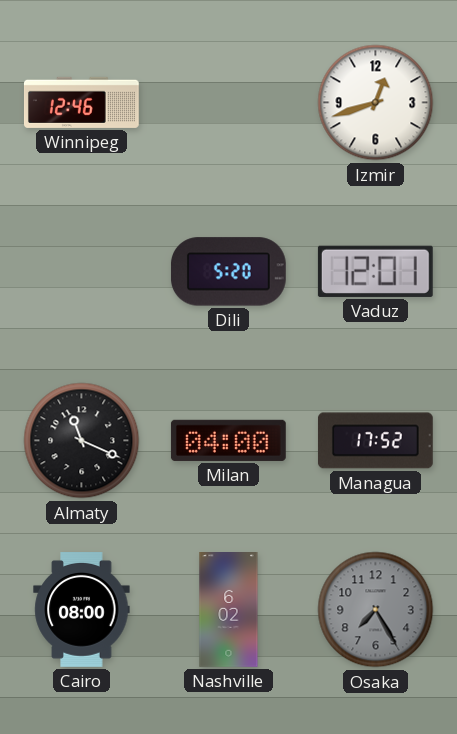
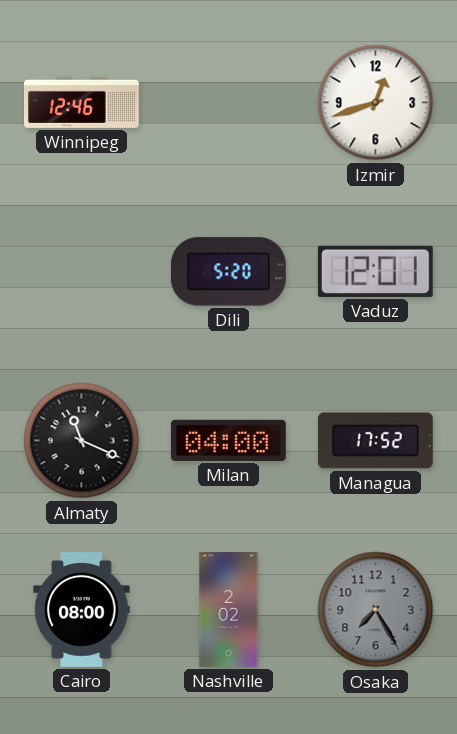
Nashville: 6:02 -> 2:02
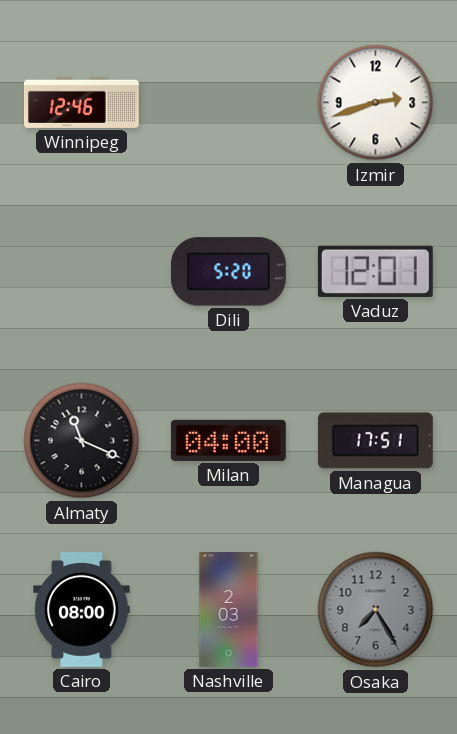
Izmir: 12:42 -> 2:42
Managua: 17:52 -> 17:51
Nashville: 2:02 -> 2:03
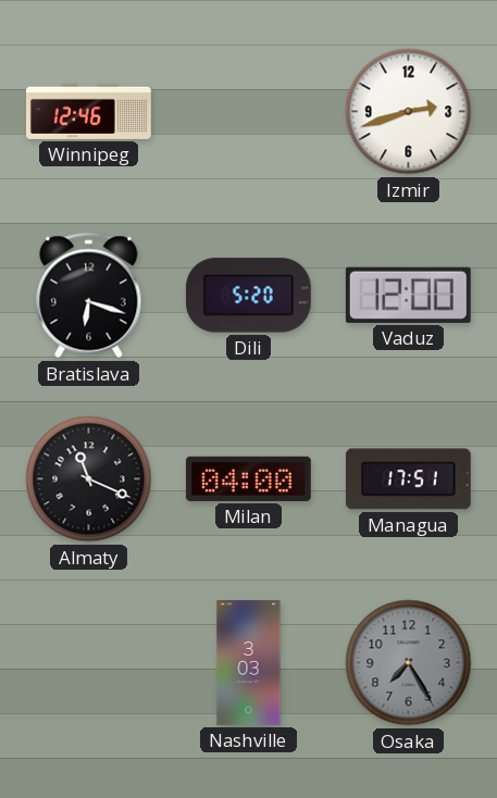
Bratislava: none -> 6:18
Vaduz: 12:01 -> 12:00
Cairo: 08:00 -> none
Nashville: 2:03 -> 3:03
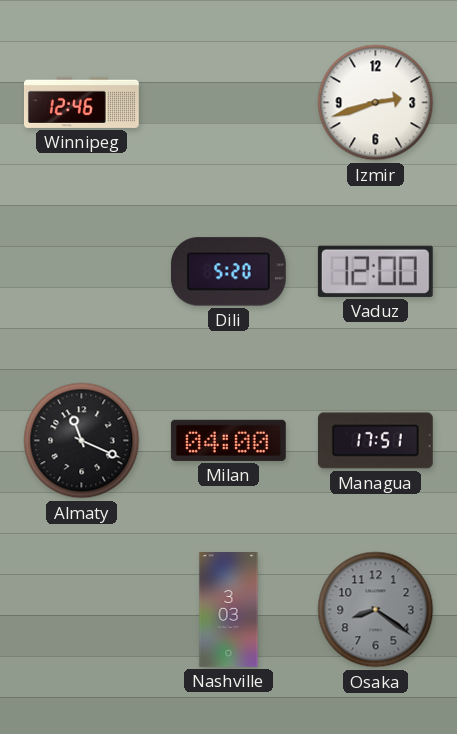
Bratislava: 6:18 -> none
Osaka: 7:25 -> 8:21
